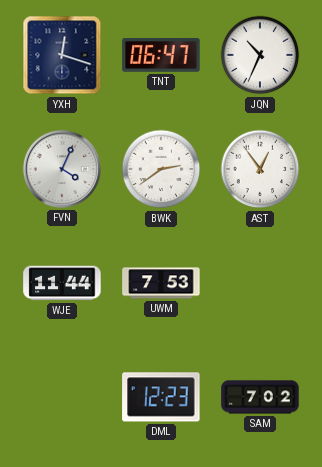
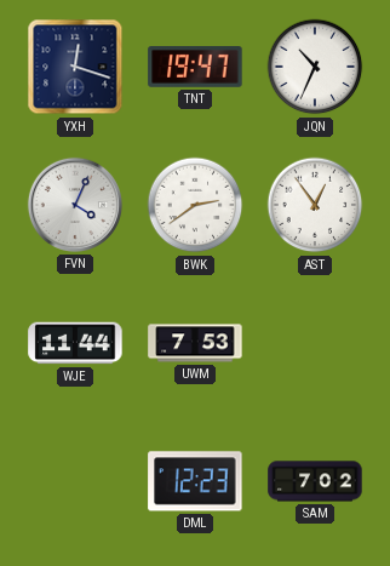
TNT: 06:47 -> 19:47
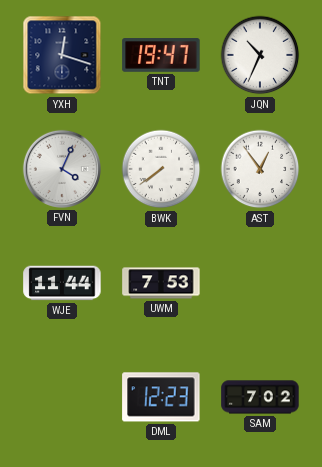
BWK: 2:39 -> 7:39
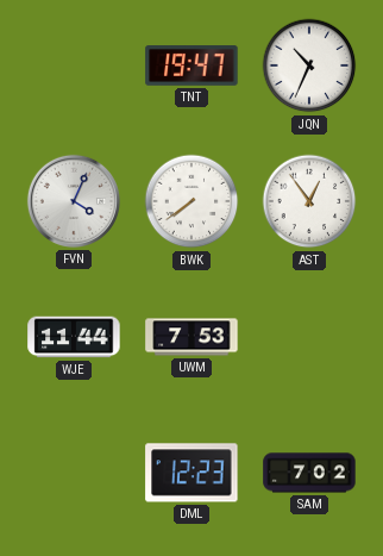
YXH: 12:18 -> none
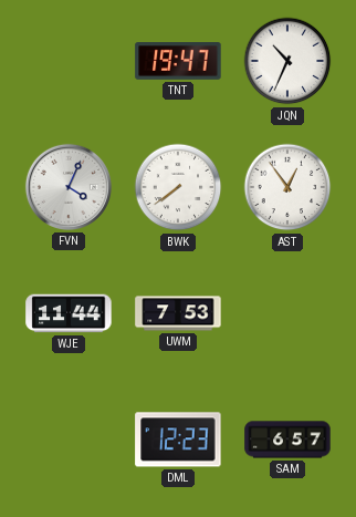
SAM: 7:02 -> 6:57
